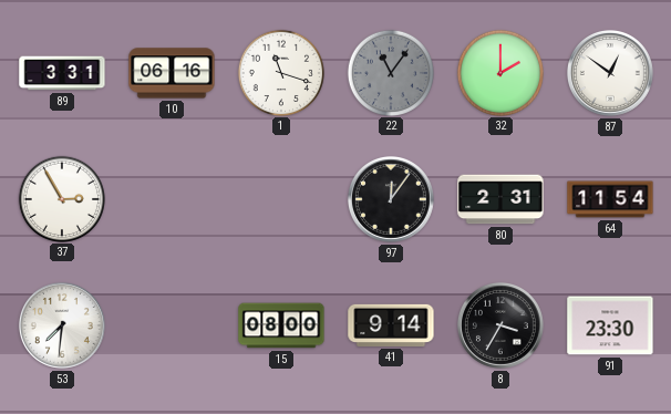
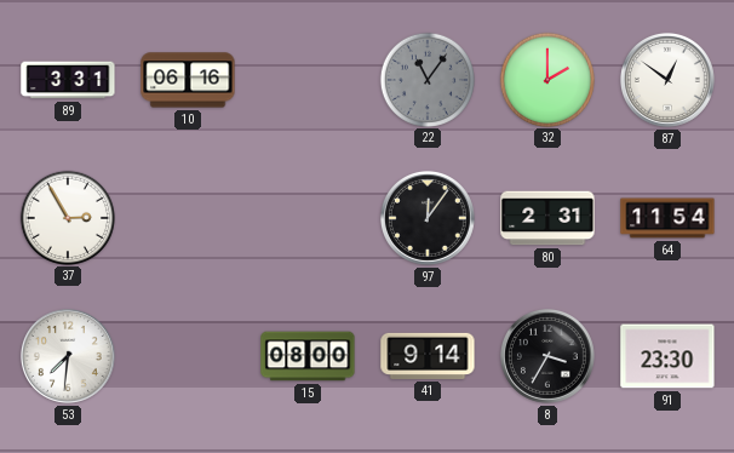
1: 11:18 -> none
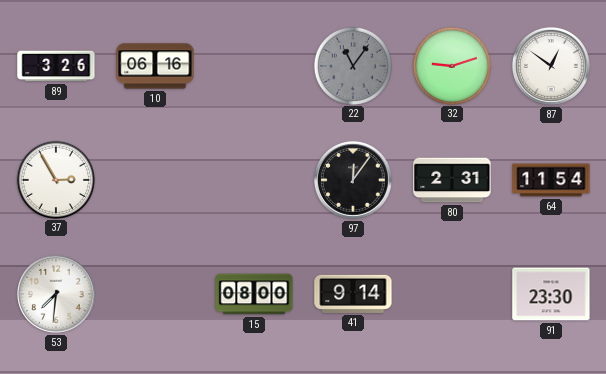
89: 3:31 -> 3:26
32: 2:00 -> 9:12
8: 3:35 -> none
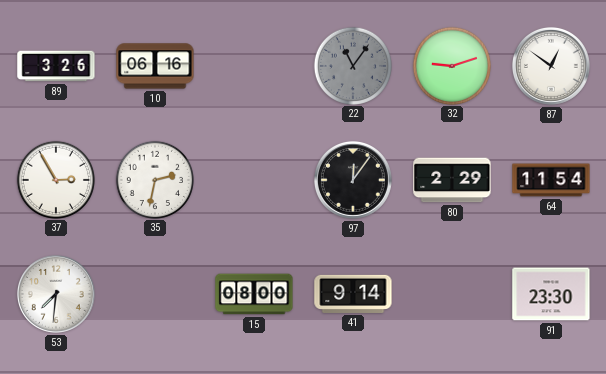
35: none -> 2:32
80: 2:31 -> 2:29
